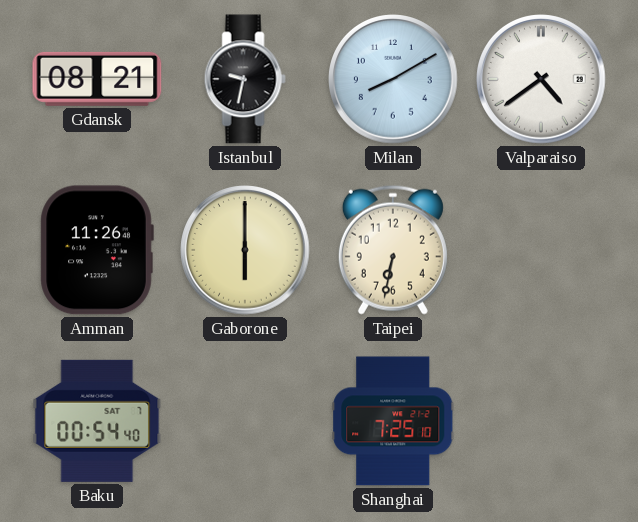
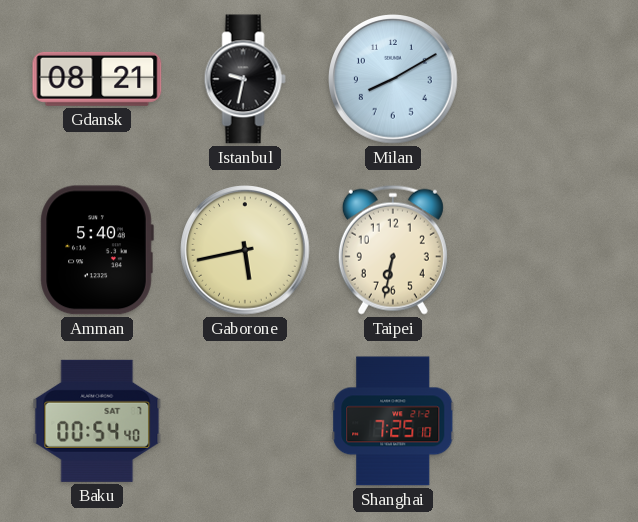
Valparaiso: 4:39 -> none
Amman: 11:26 -> 5:40
Gaborone: 6:00 -> 5:43
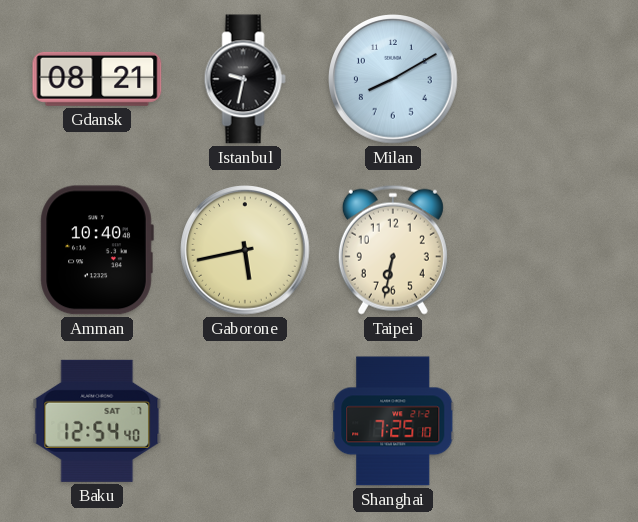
Amman: 5:40 -> 10:40
Baku: 00:54 -> 12:54
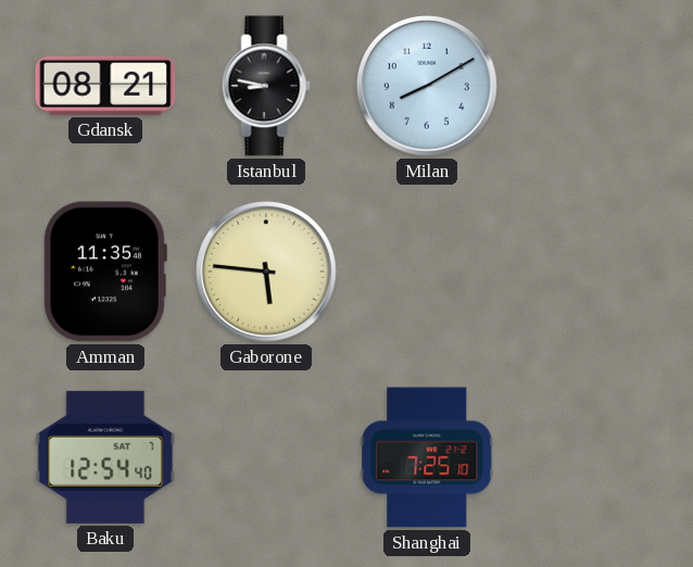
Istanbul: 9:32 -> 8:47
Amman: 10:40 -> 11:35
Gaborone: 5:43 -> 5:46
Taipei: 6:32 -> none
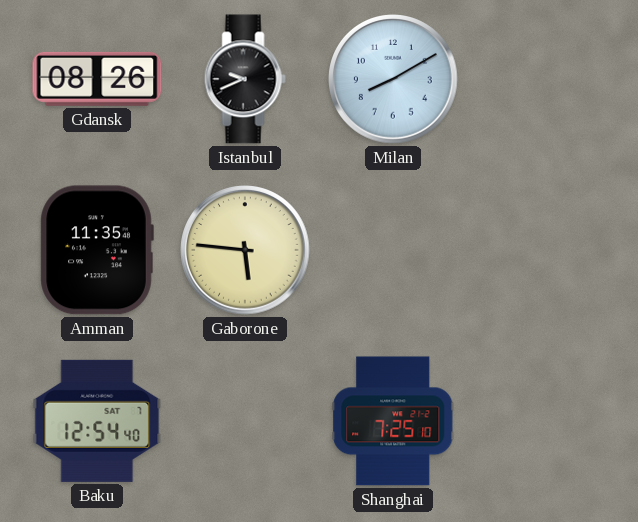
Gdansk: 08:21 -> 08:26
Istanbul: 8:47 -> 9:41
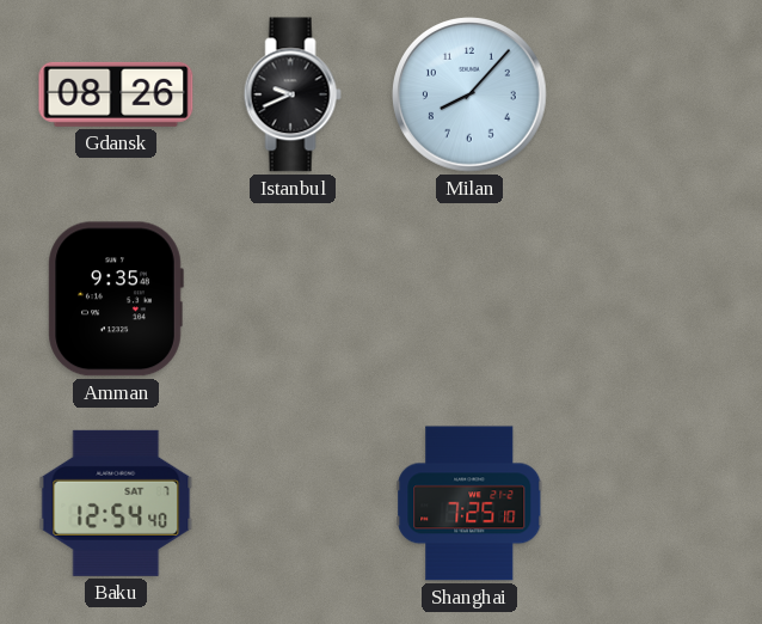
Milan: 8:10 -> 8:07
Amman: 11:35 -> 9:35
Gaborone: 5:46 -> none
